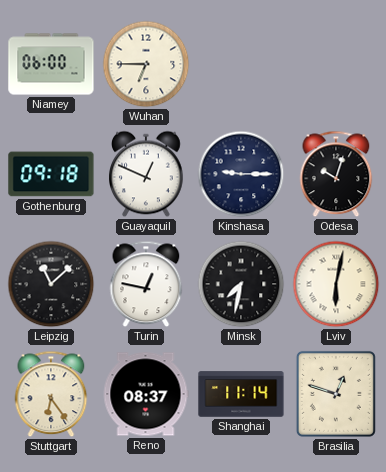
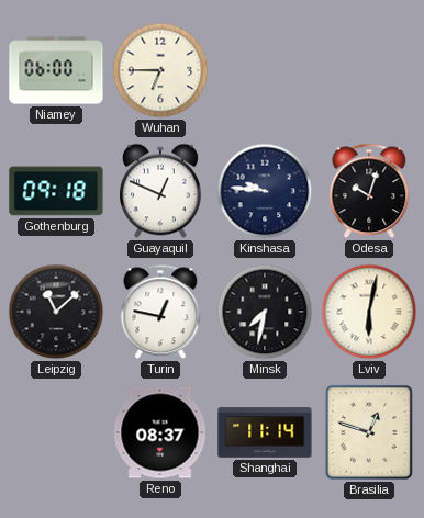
Kinshasa: 9:15 -> 9:46
Stuttgart: 6:24 -> none
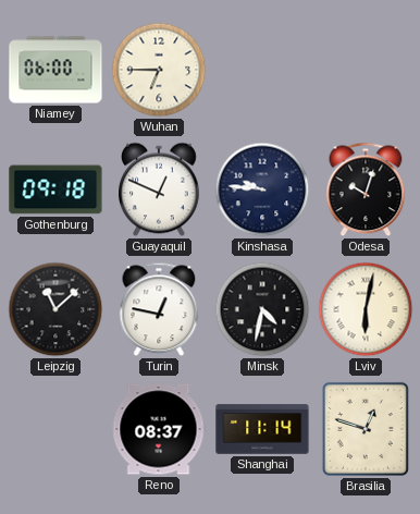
Minsk: 7:32 -> 4:32
